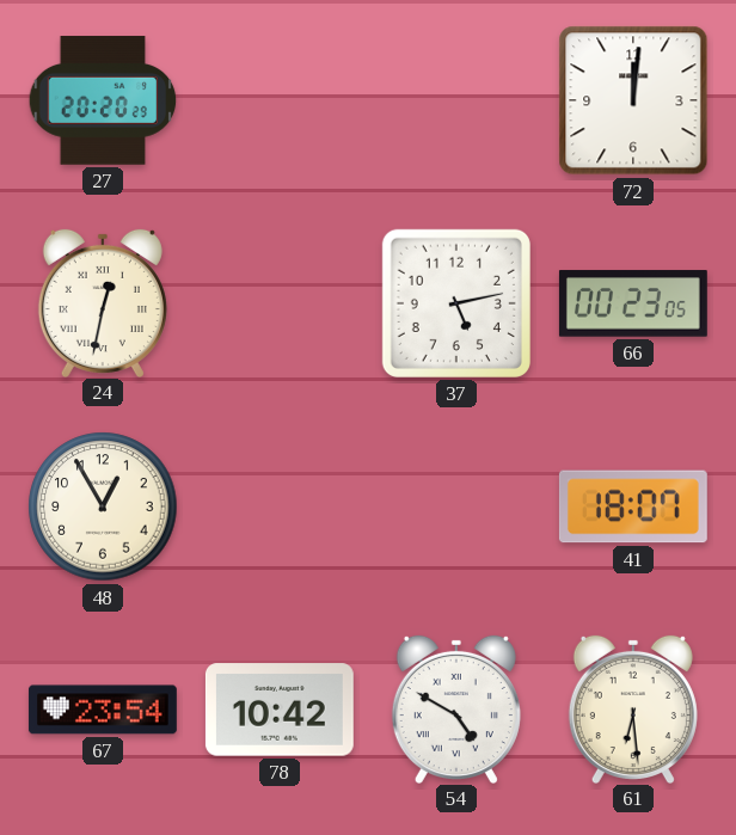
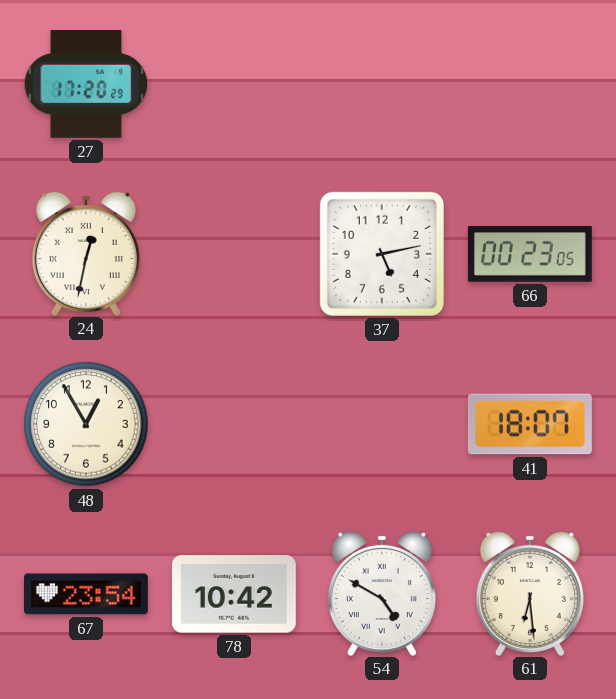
27: 20:20 -> 17:20
72: 12:01 -> none
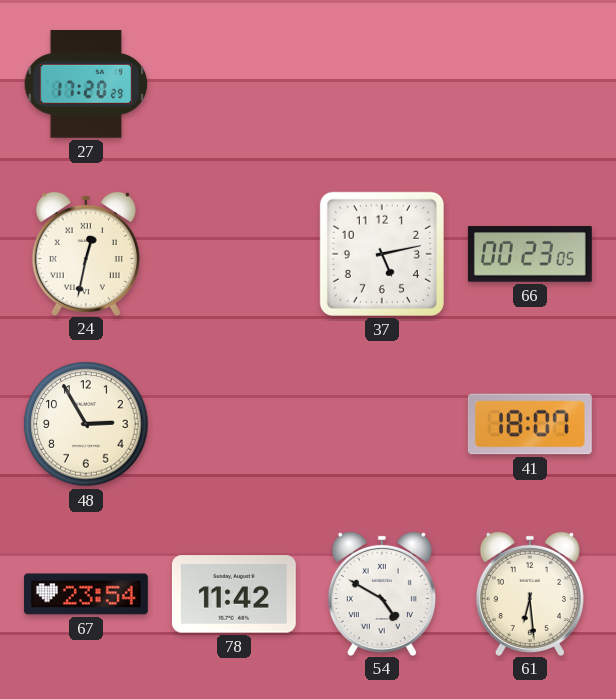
48: 12:55 -> 2:55
78: 10:42 -> 11:42
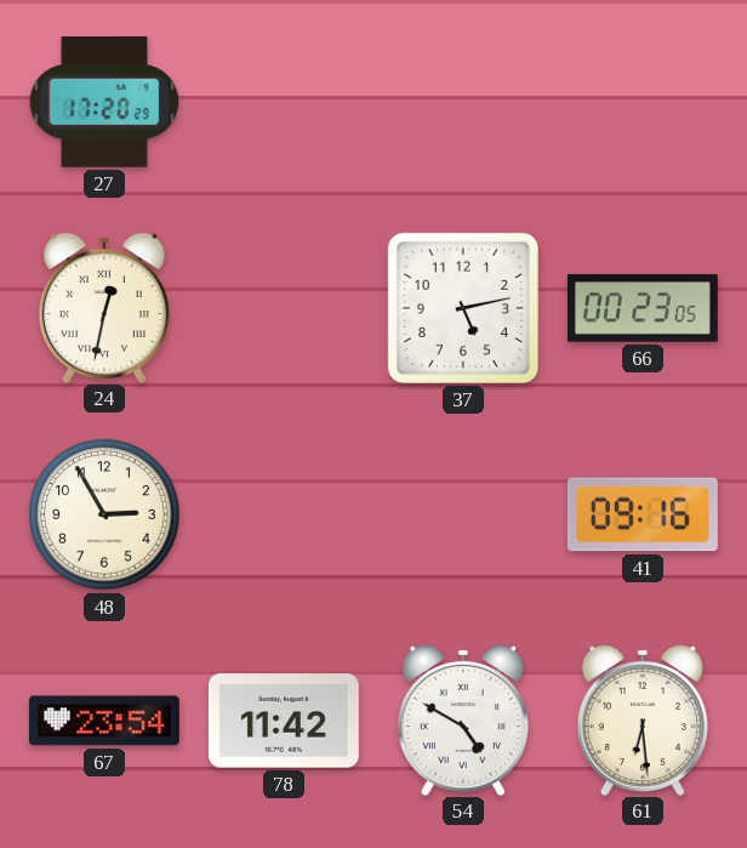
41: 18:07 -> 09:16
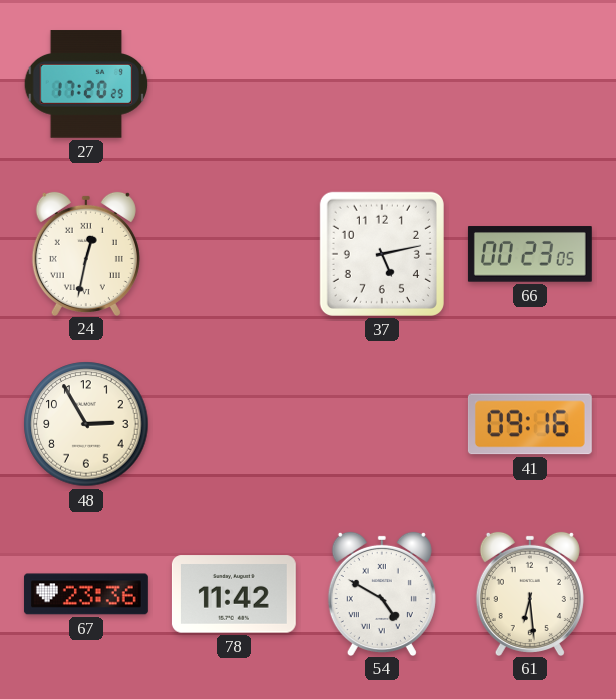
67: 23:54 -> 23:36
